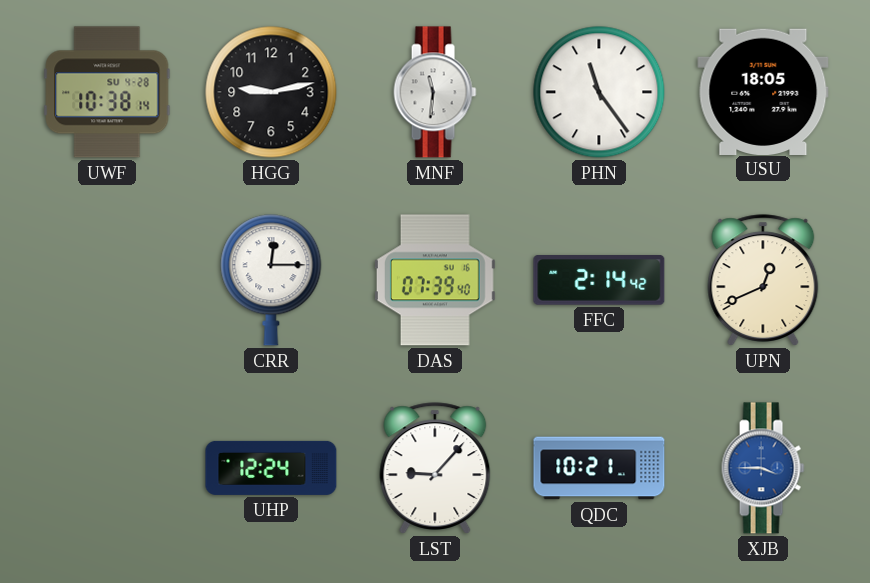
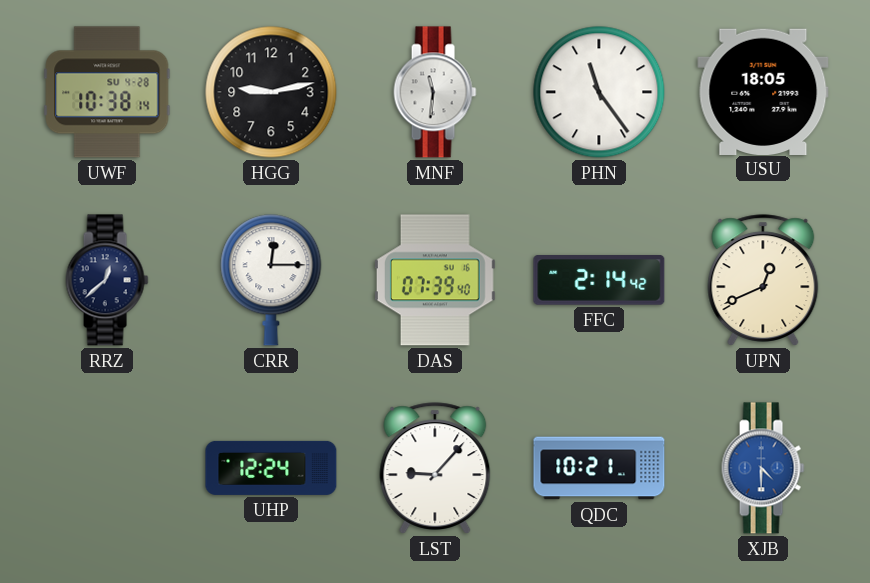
RRZ: none -> 12:38
XJB: 3:45 -> 4:30
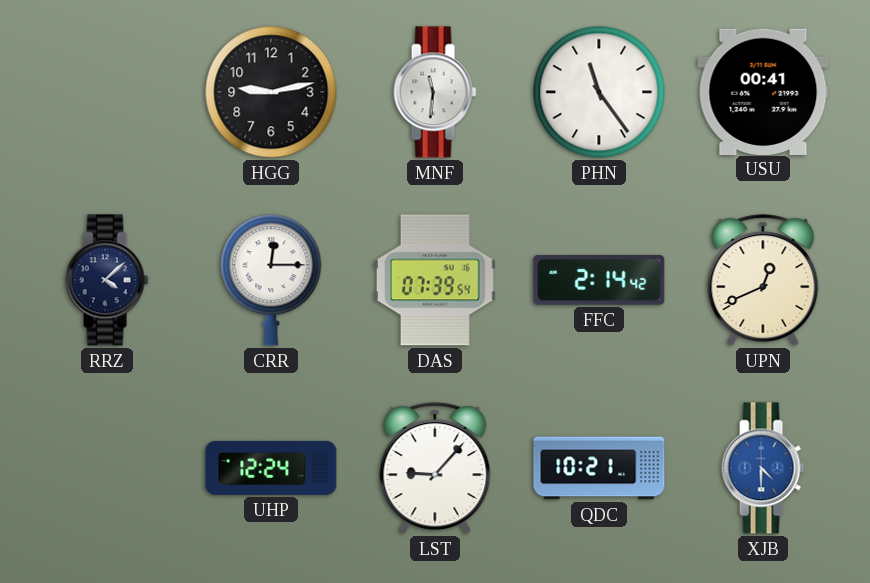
UWF: 10:38 -> none
USU: 18:05 -> 00:41
RRZ: 12:38 -> 4:08
DAS: 07:39:40 -> 07:39:54
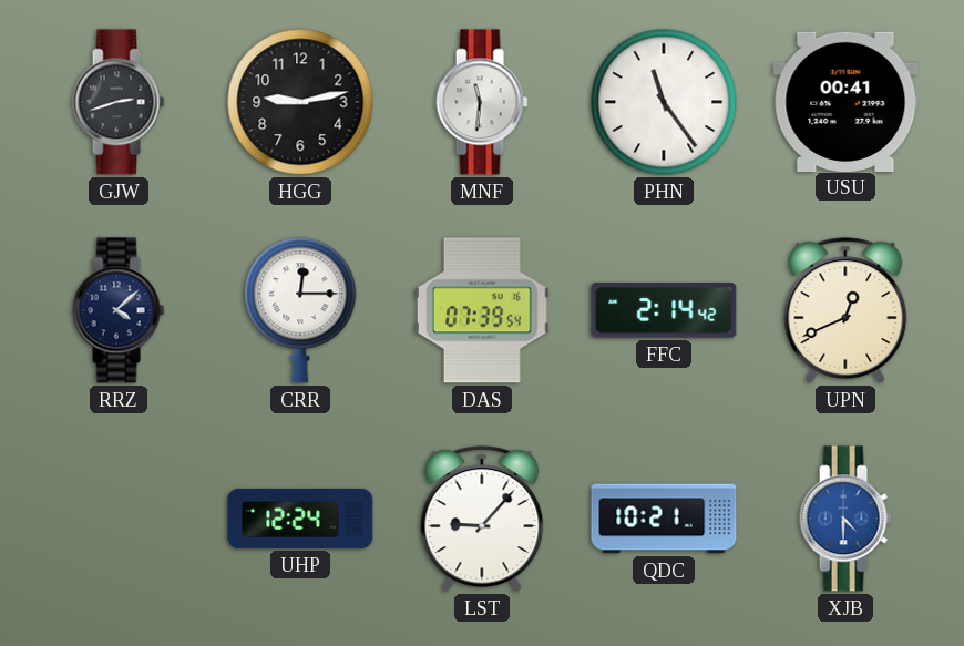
GJW: none -> 2:42
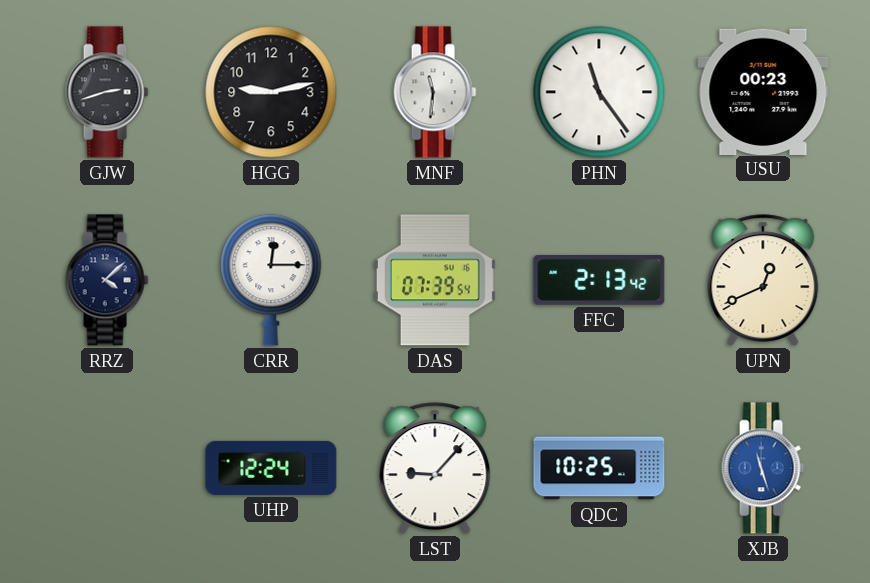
USU: 00:41 -> 00:23
FFC: 2:14 -> 2:13
QDC: 10:21 -> 10:25
XJB: 4:30 -> 11:27
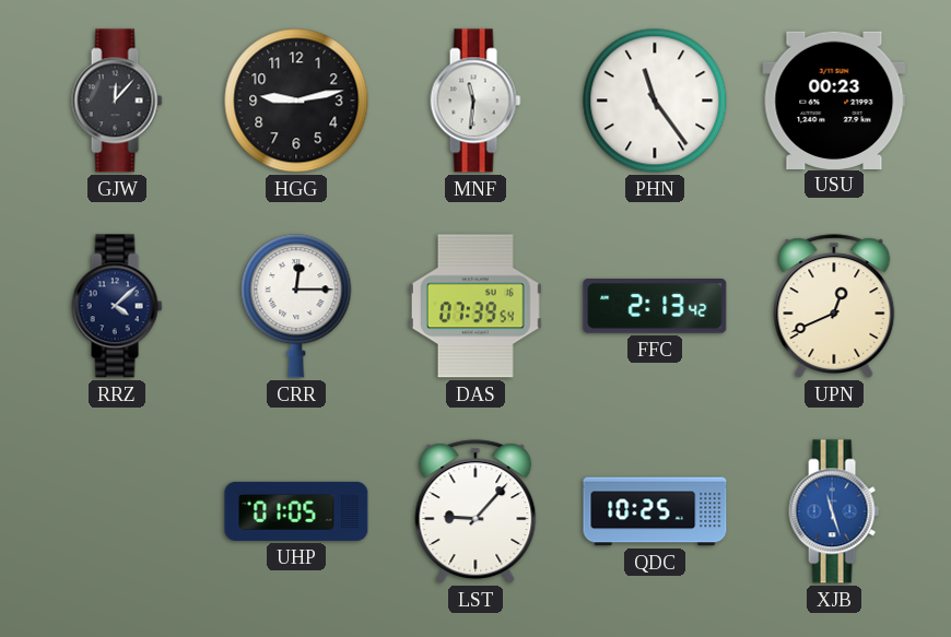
GJW: 2:42 -> 12:07
UHP: 12:24 -> 01:05
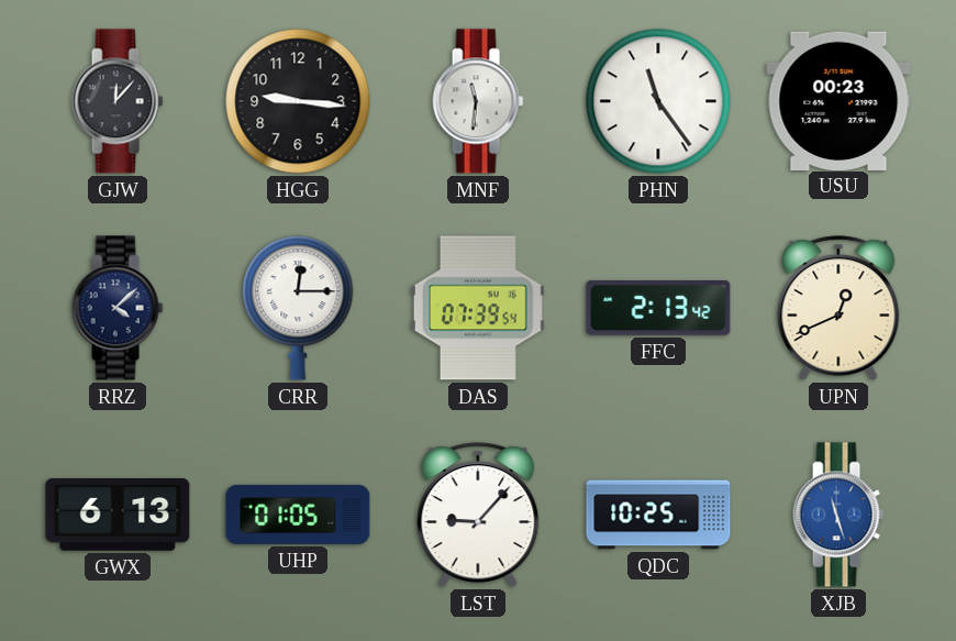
HGG: 9:13 -> 9:16
GWX: none -> 6:13
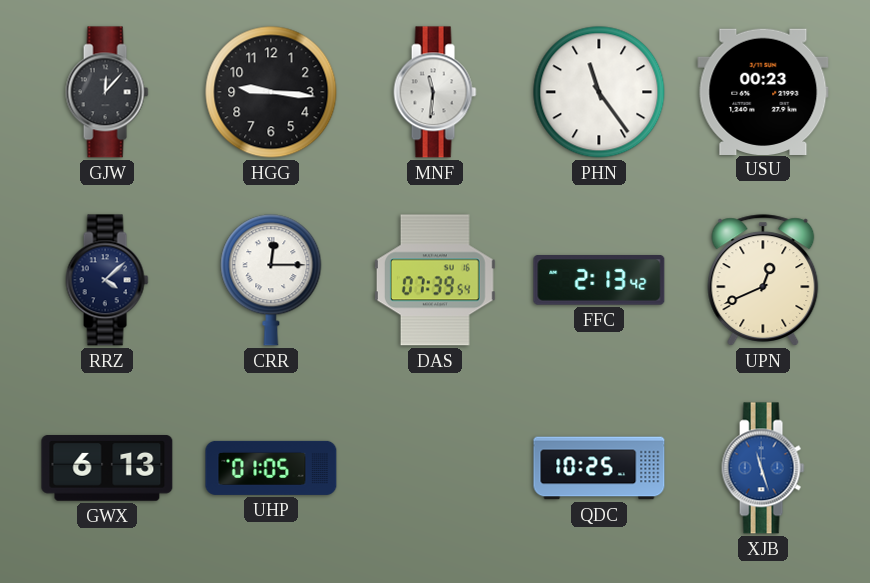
LST: 9:07 -> none
